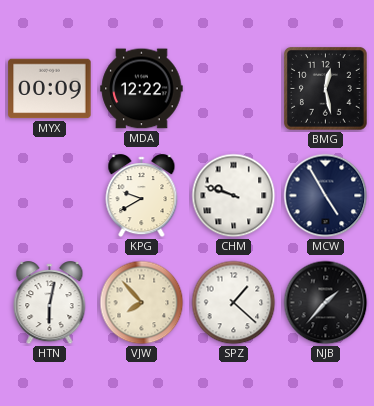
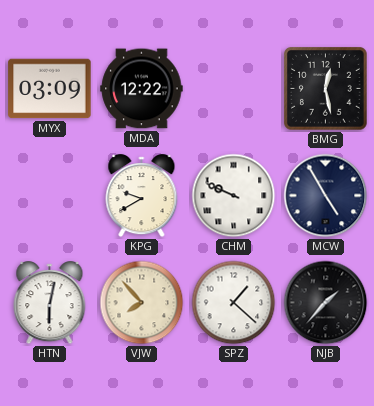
MYX: 00:09 -> 03:09
CHM: 9:48 -> 9:49
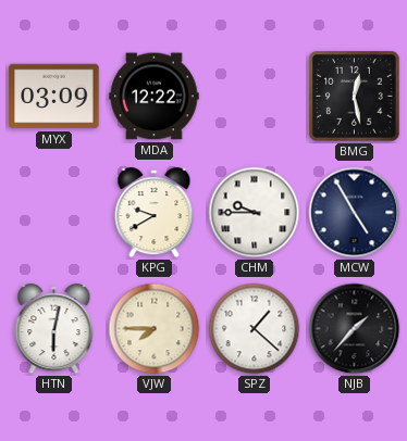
CHM: 9:49 -> 9:45
VJW: 7:53 -> 7:45
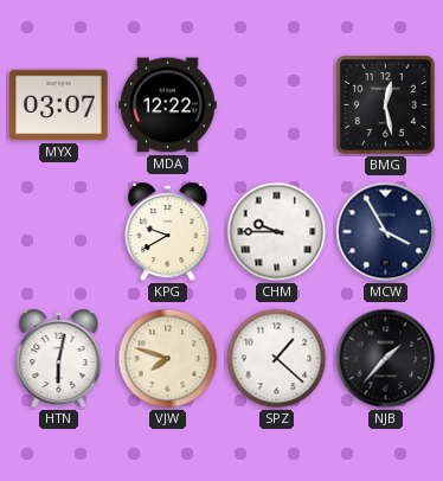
MYX: 03:09 -> 03:07
MCW: 4:55 -> 3:55
VJW: 7:45 -> 7:48
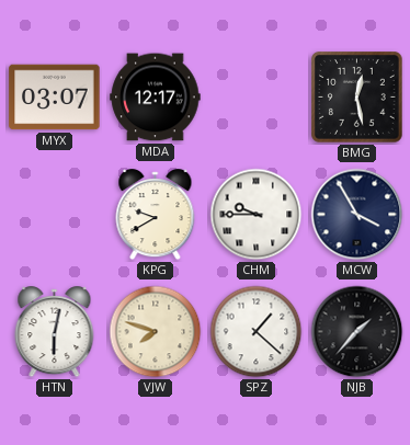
MDA: 12:22 -> 12:17
